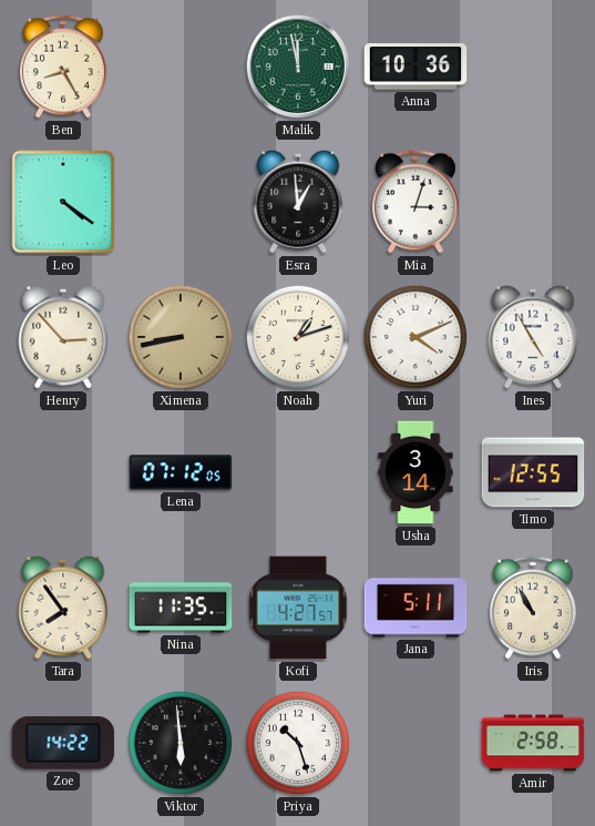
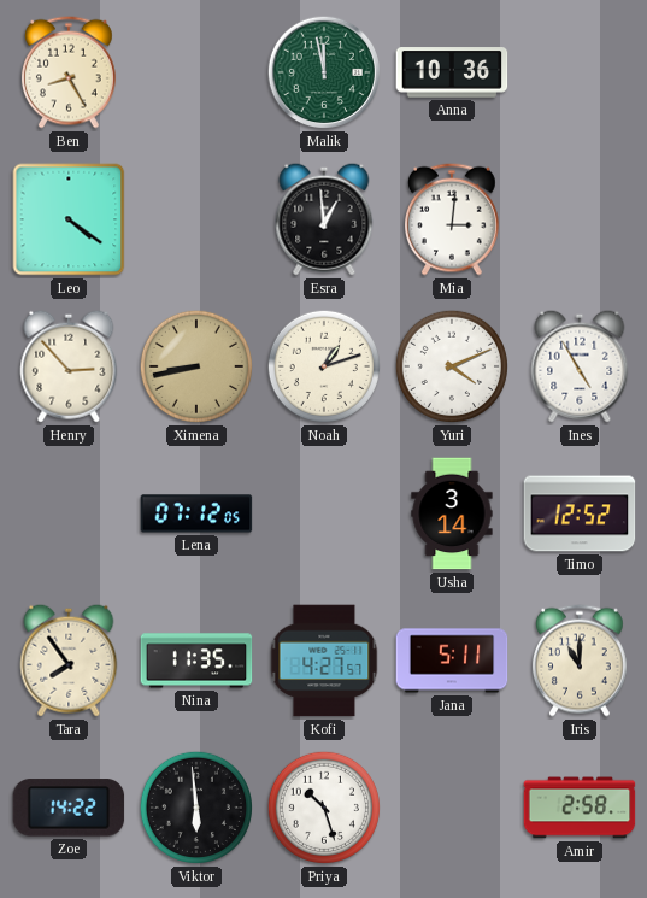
Mia: 3:03 -> 3:01
Timo: 12:55 -> 12:52
Iris: 10:55 -> 11:00
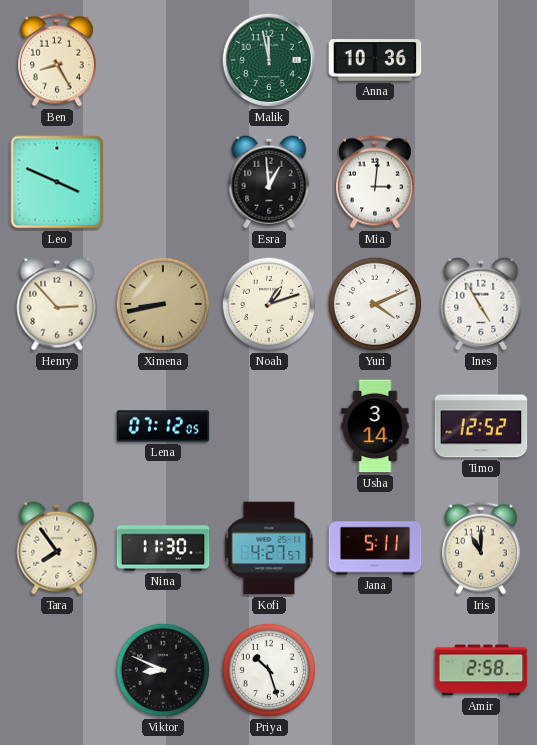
Leo: 4:21 -> 3:49
Nina: 11:35 -> 11:30
Zoe: 14:22 -> none
Viktor: 5:59 -> 8:49
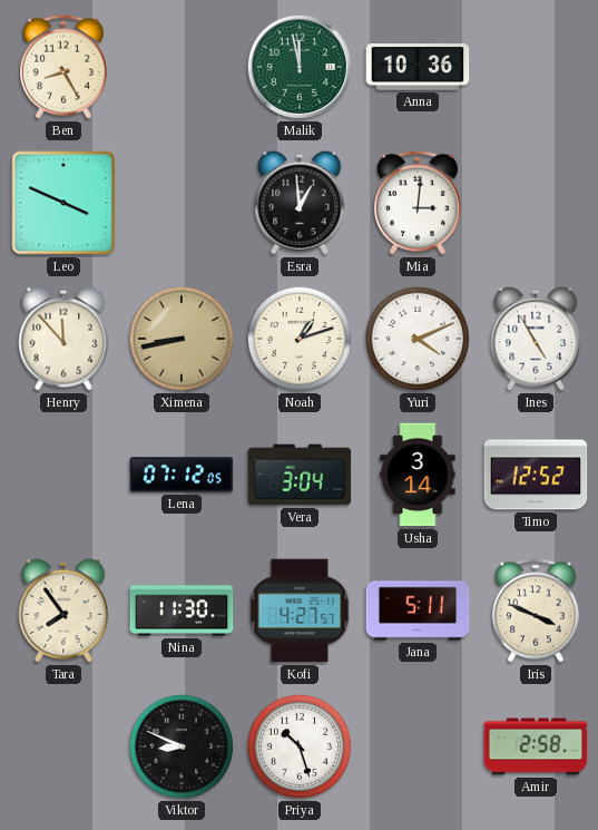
Henry: 2:53 -> 11:53
Vera: none -> 3:04
Iris: 11:00 -> 3:49
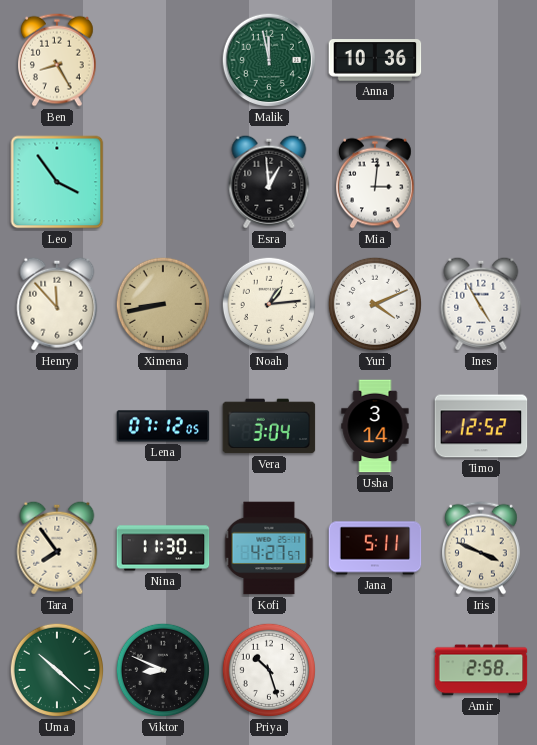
Leo: 3:49 -> 3:54
Noah: 1:12 -> 1:14
Uma: none -> 10:22
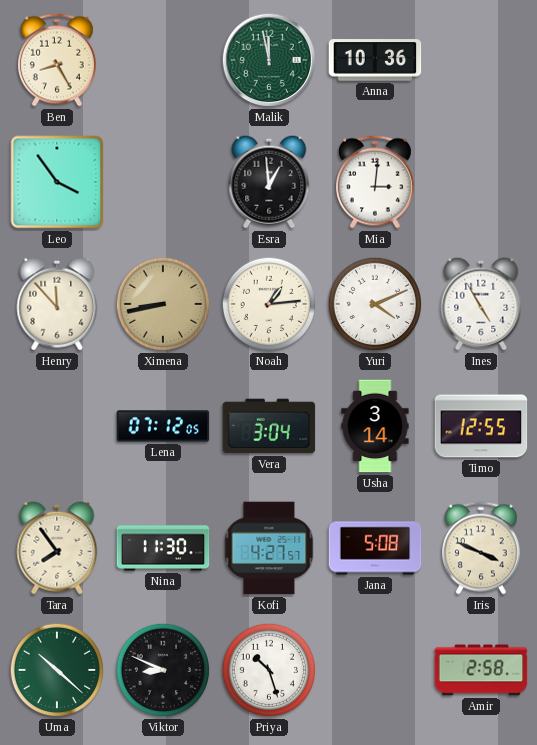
Timo: 12:52 -> 12:55
Jana: 5:11 -> 5:08
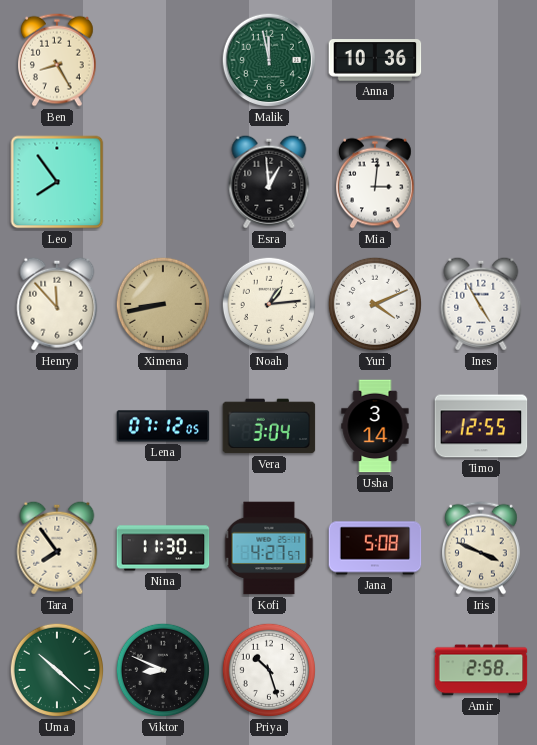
Leo: 3:54 -> 7:54
